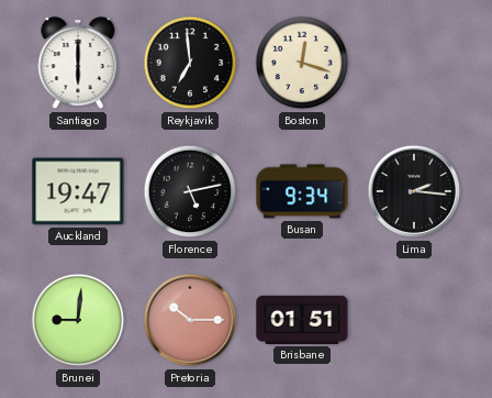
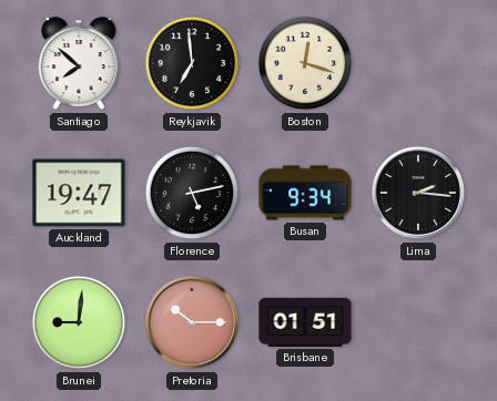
Santiago: 6:00 -> 7:52
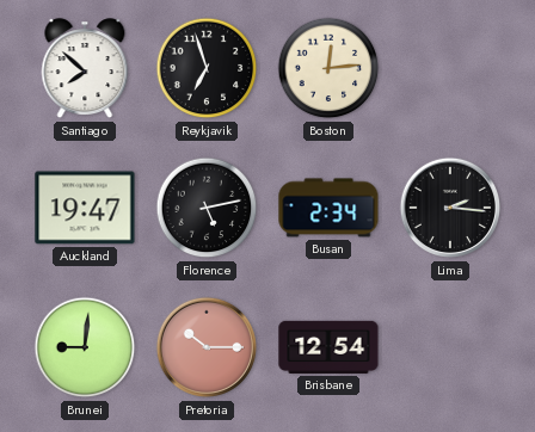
Reykjavik: 6:59 -> 6:57
Boston: 12:18 -> 12:14
Busan: 9:34 -> 2:34
Brisbane: 01:51 -> 12:54
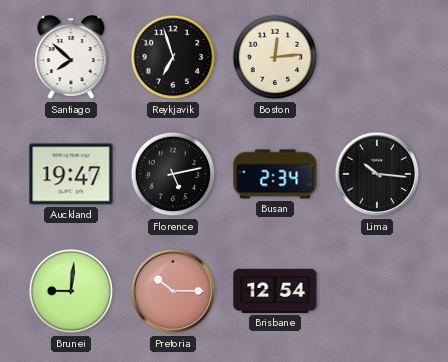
Lima: 2:16 -> 10:16
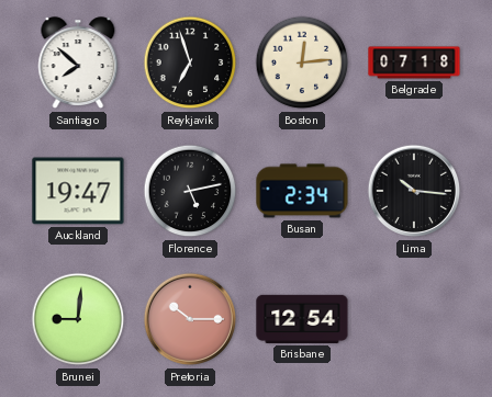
Belgrade: none -> 07:18
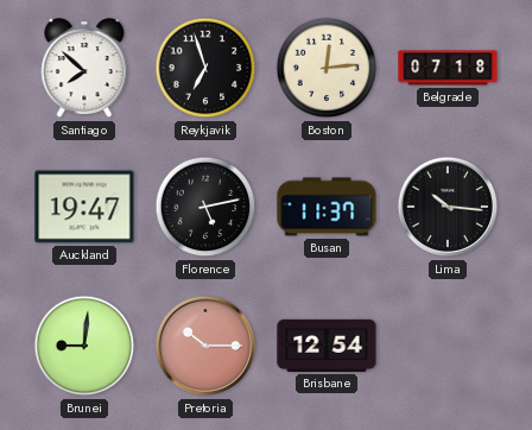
Busan: 2:34 -> 11:37
